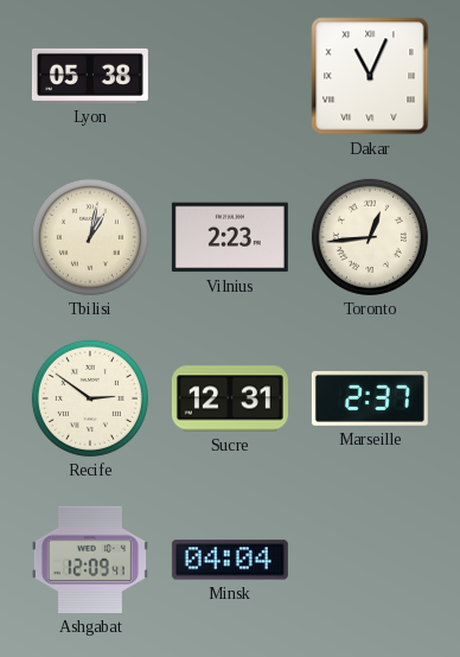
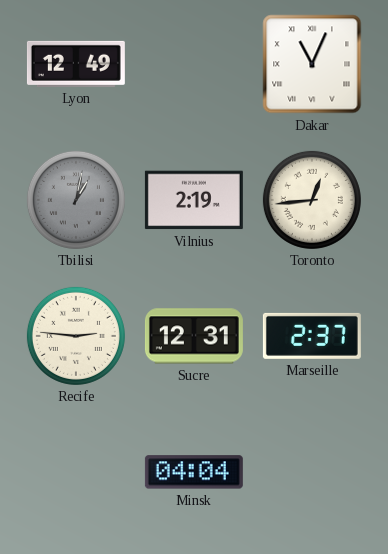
Lyon: 05:38 -> 12:49
Tbilisi dial: cream -> grey
Vilnius: 2:23 -> 2:19
Recife: 2:51 -> 2:46
Ashgabat: 12:09 -> none
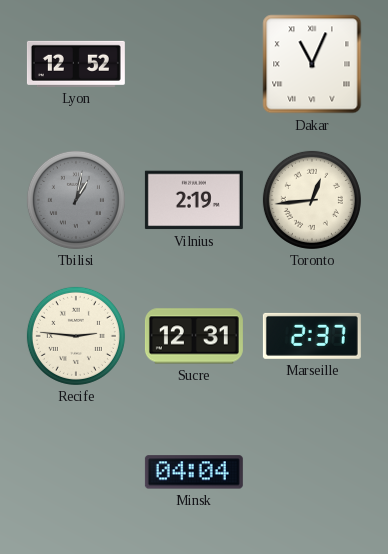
Lyon: 12:49 -> 12:52
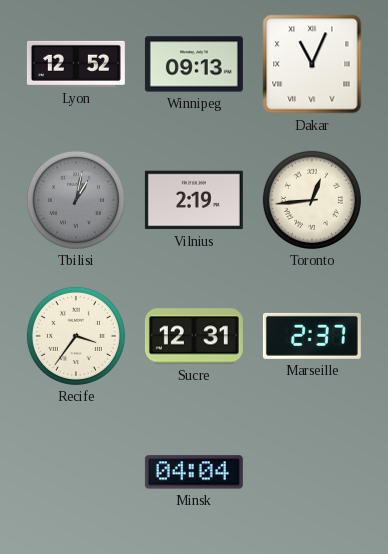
Winnipeg: none -> 09:13
Recife: 2:46 -> 3:36
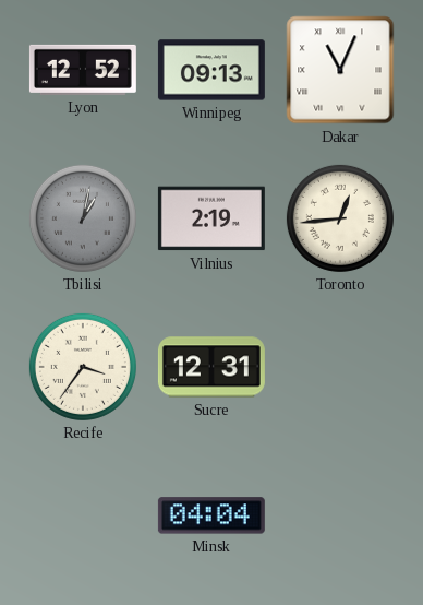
Marseille: 2:37 -> none
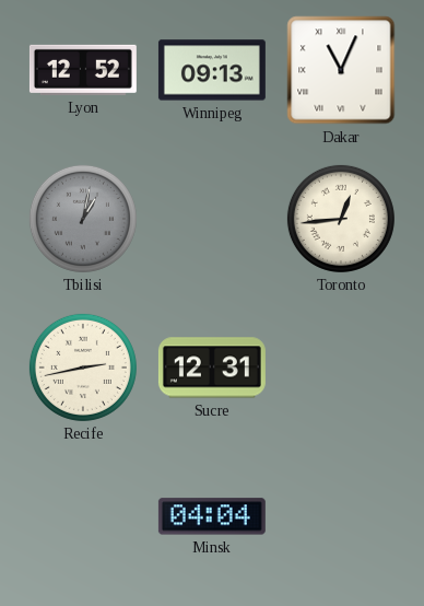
Vilnius: 2:19 -> none
Recife: 3:36 -> 2:43
